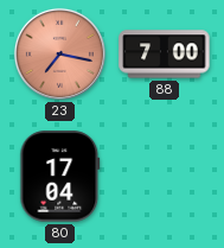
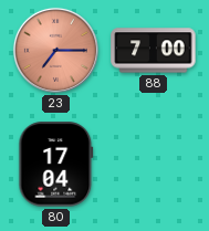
23: 7:17 -> 7:15
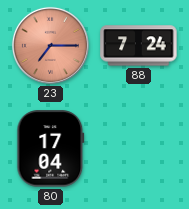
88: 7:00 -> 7:24
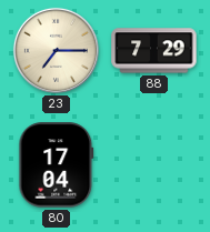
23 dial: salmon -> cream
88: 7:24 -> 7:29
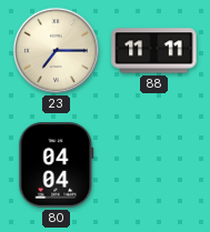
88: 7:29 -> 11:11
80: 17:04 -> 04:04
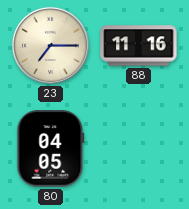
88: 11:11 -> 11:16
80: 04:04 -> 04:05
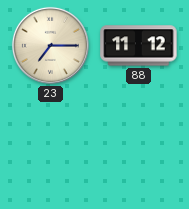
88: 11:16 -> 11:12
80: 04:05 -> none
